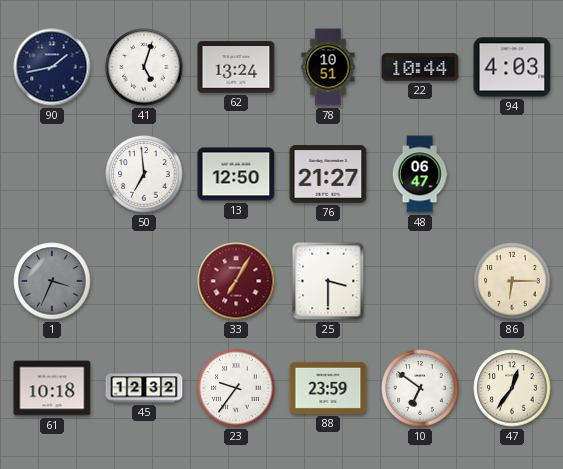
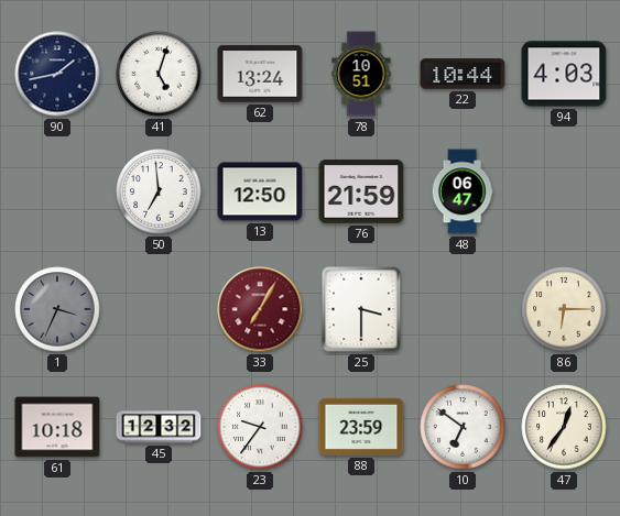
76: 21:27 -> 21:59
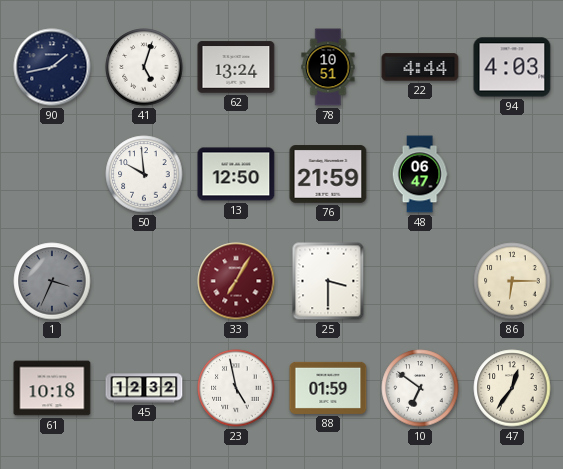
22: 10:44 -> 4:44
50: 6:59 -> 9:59
23: 9:36 -> 4:58
88: 23:59 -> 01:59
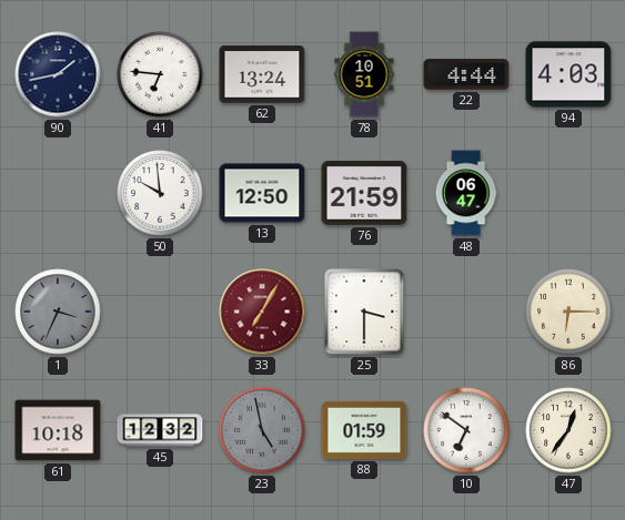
41: 5:03 -> 6:46
23 dial: white -> grey
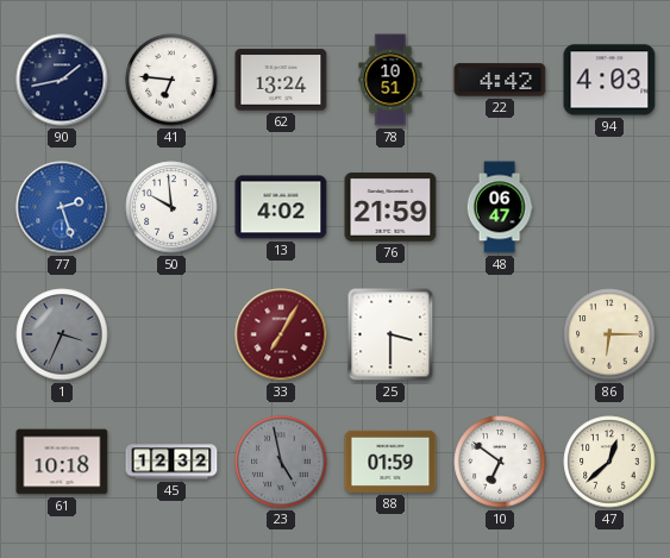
22: 4:44 -> 4:42
77: none -> 2:27
13: 12:50 -> 4:02
47: 12:36 -> 12:38
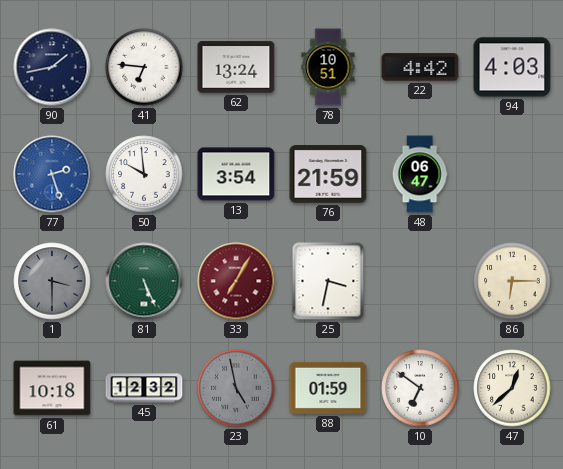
13: 4:02 -> 3:54
1: 3:34 -> 3:30
81: none -> 5:26
25: 3:30 -> 3:32
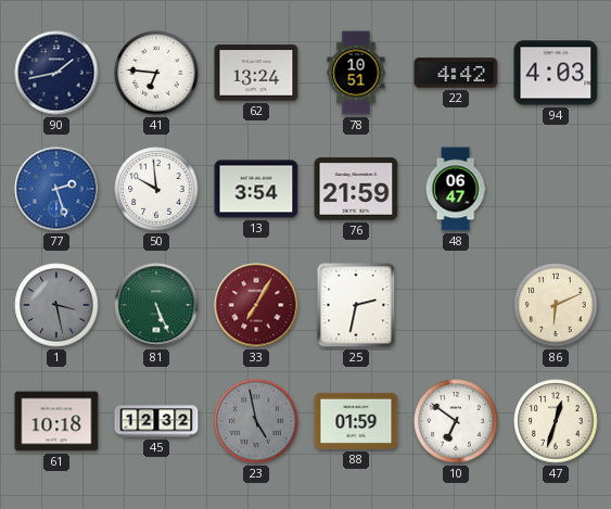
1: 3:30 -> 3:28
25: 3:32 -> 2:32
86: 6:15 -> 6:11
47: 12:38 -> 12:33
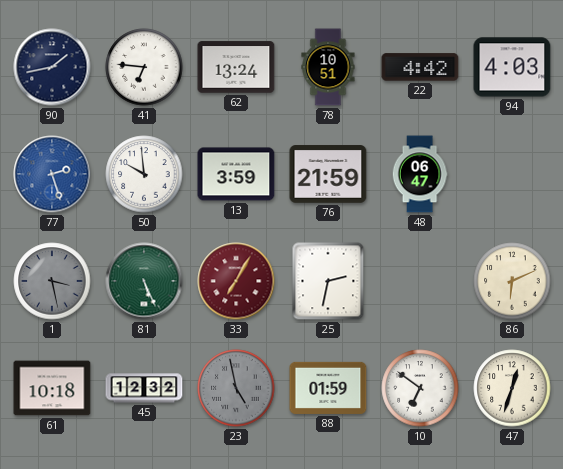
13: 3:54 -> 3:59
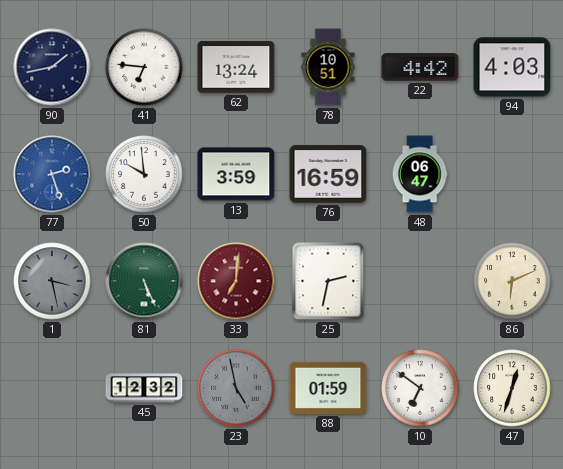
76: 21:59 -> 16:59
33: 7:05 -> 7:01
61: 10:18 -> none
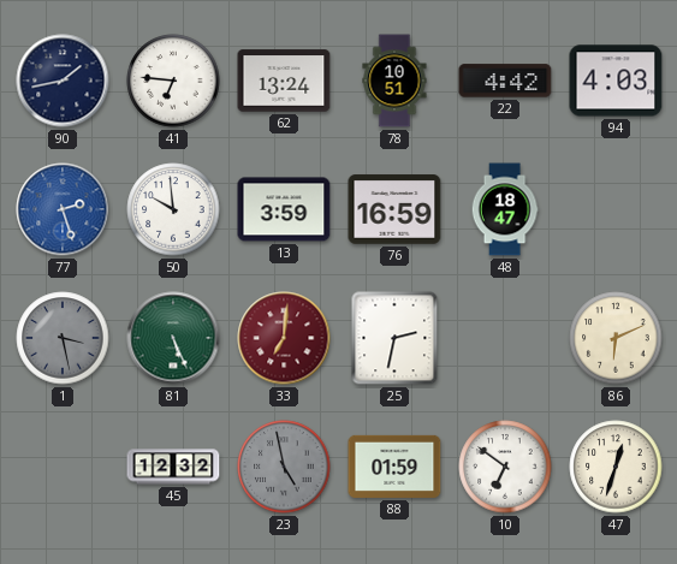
48: 06:47 -> 18:47
